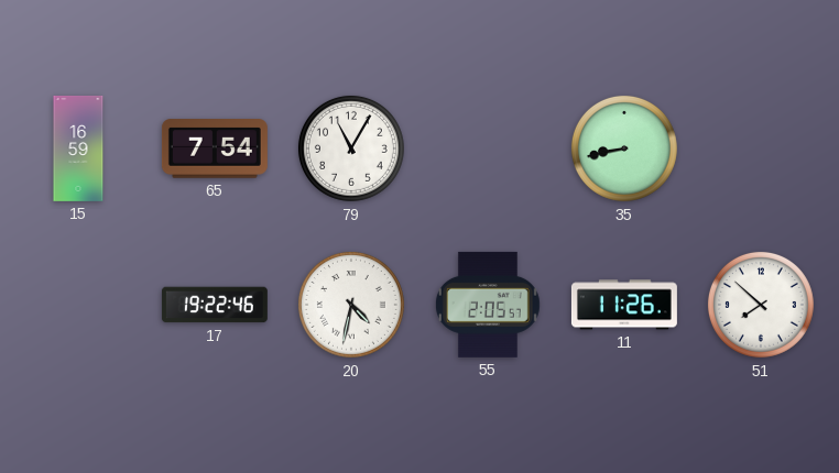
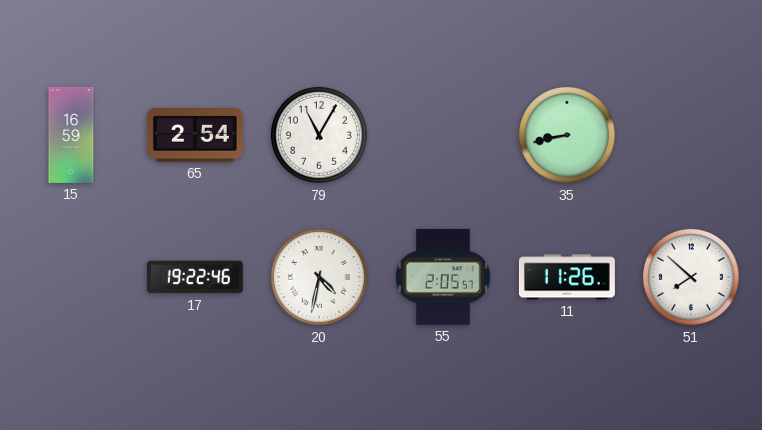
65: 7:54 -> 2:54
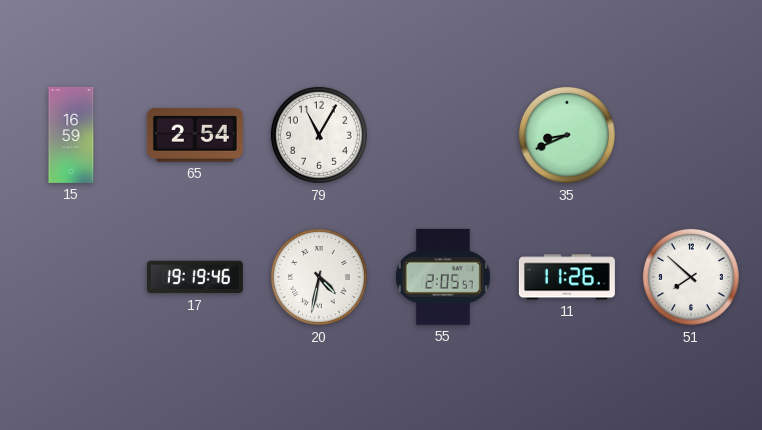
35: 8:43 -> 8:41
17: 19:22 -> 19:19
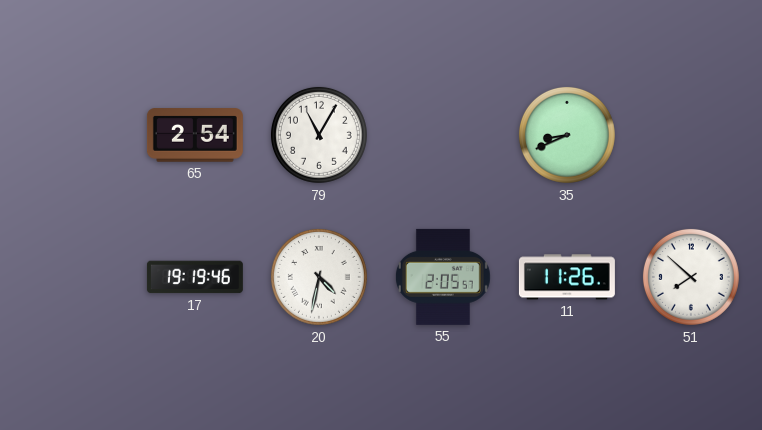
15: 16:59 -> none
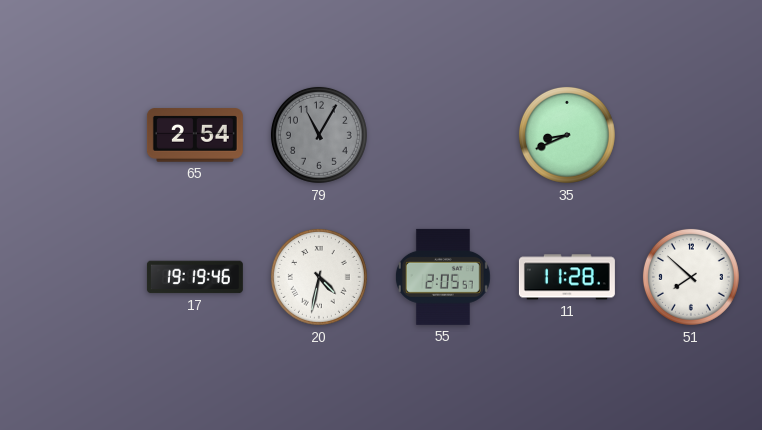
79 dial: white -> grey
11: 11:26 -> 11:28
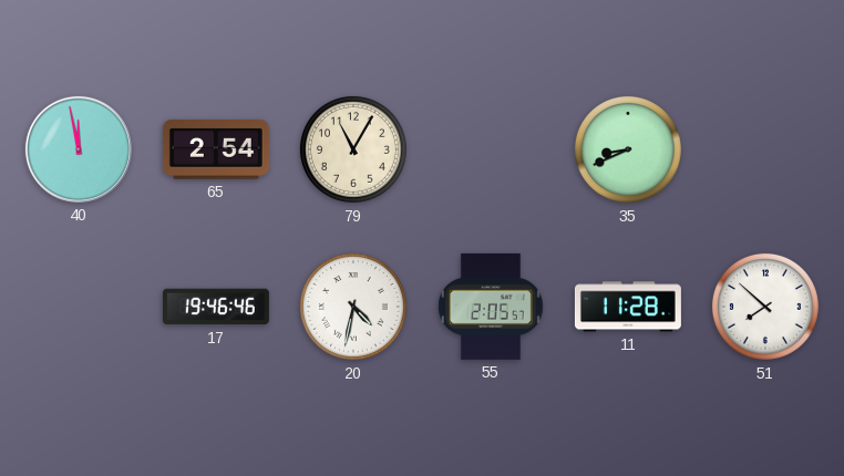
40: none -> 11:58
79 dial: grey -> cream
17: 19:19 -> 19:46
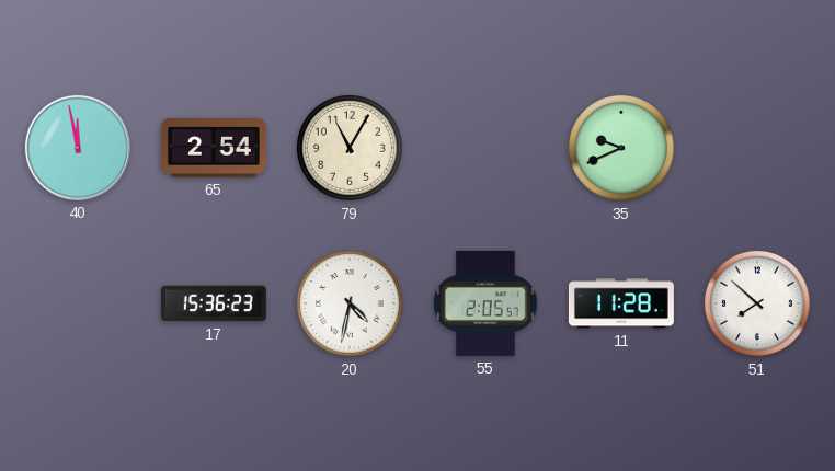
35: 8:41 -> 9:41
17: 19:46 -> 15:36
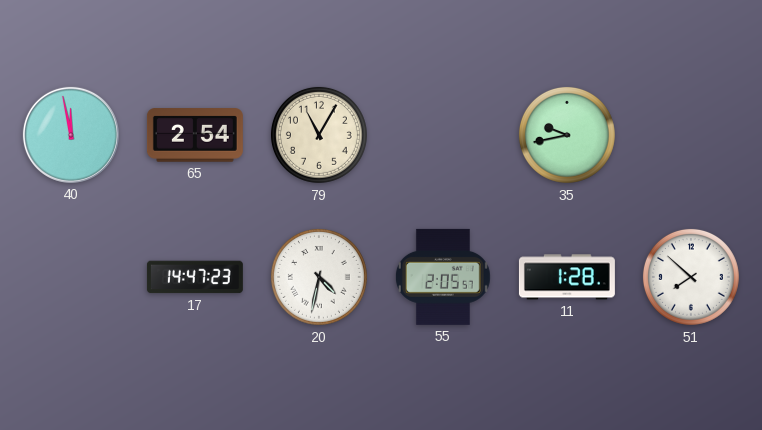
35: 9:41 -> 9:43
17: 15:36 -> 14:47
11: 11:28 -> 1:28
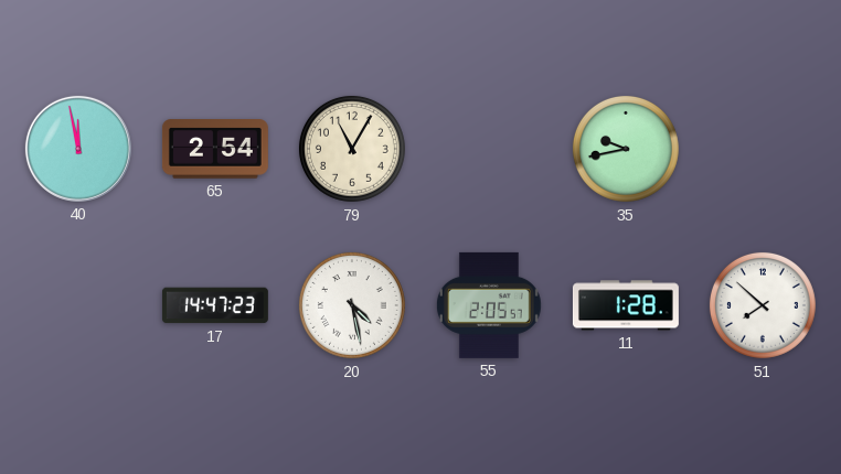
20: 4:32 -> 4:28
